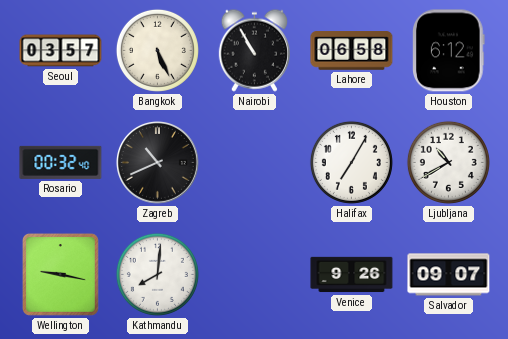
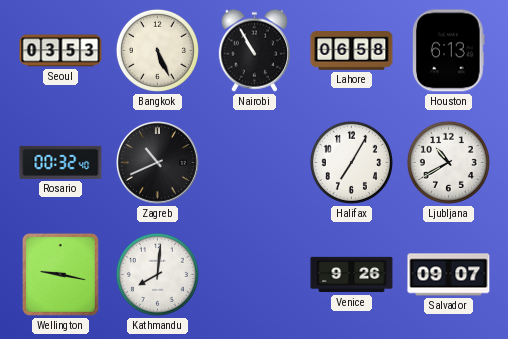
Seoul: 03:57 -> 03:53
Houston: 6:12 -> 6:13
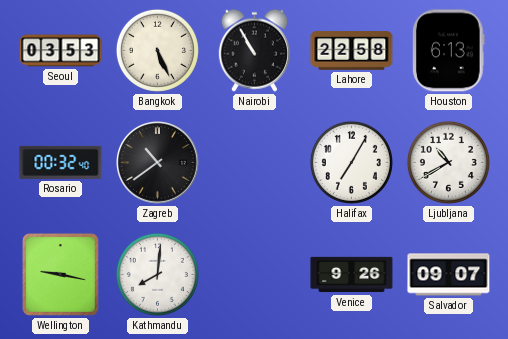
Lahore: 06:58 -> 22:58
Zagreb: 10:41 -> 10:39
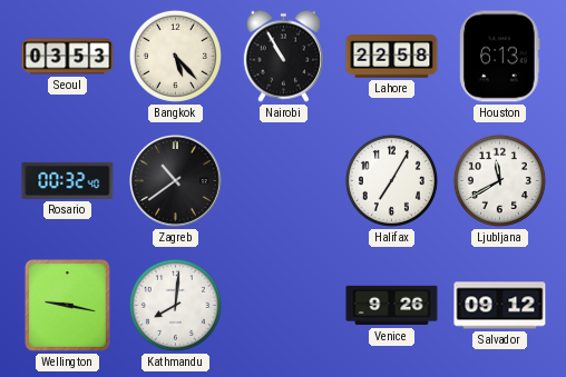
Bangkok: 5:26 -> 5:23
Ljubljana: 10:40 -> 11:40
Salvador: 09:07 -> 09:12
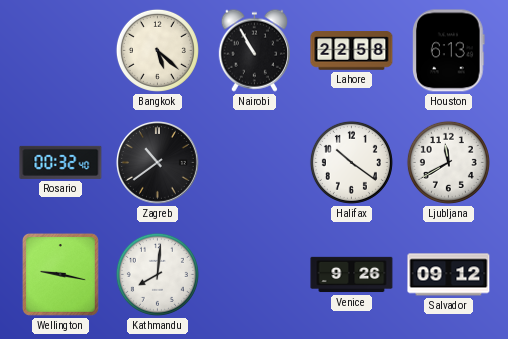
Seoul: 03:53 -> none
Bangkok: 5:23 -> 5:22
Halifax: 7:05 -> 10:21
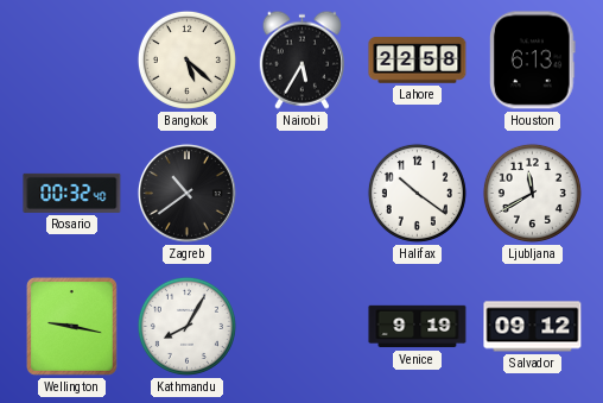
Nairobi: 10:55 -> 5:35
Kathmandu: 8:01 -> 8:05
Venice: 9:26 -> 9:19
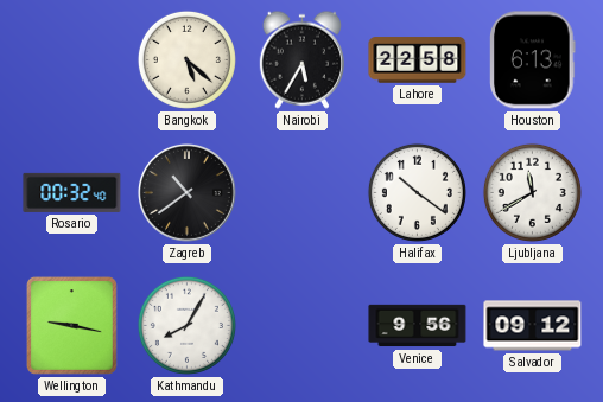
Venice: 9:19 -> 9:56
